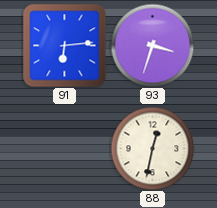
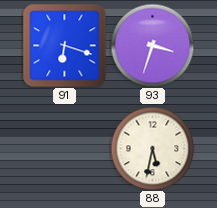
91: 6:14 -> 6:18
88: 12:32 -> 5:32
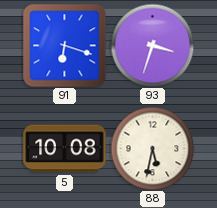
5: none -> 10:08
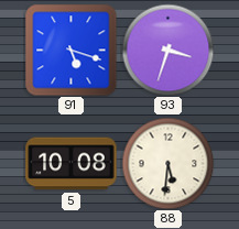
91: 6:18 -> 5:18
88: 5:32 -> 5:31
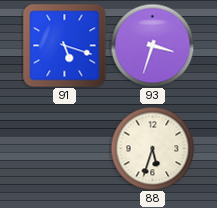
5: 10:08 -> none
88: 5:31 -> 5:33
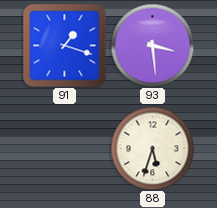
91: 5:18 -> 1:18
93: 3:33 -> 3:29
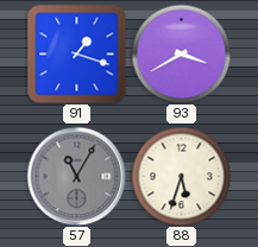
93: 3:29 -> 3:40
57: none -> 11:05
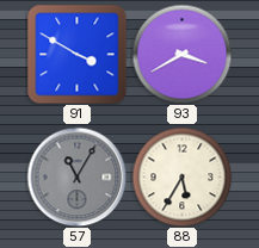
91: 1:18 -> 3:50
88: 5:33 -> 5:35
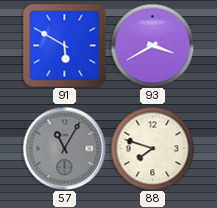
91: 3:50 -> 5:50
88: 5:35 -> 7:48
